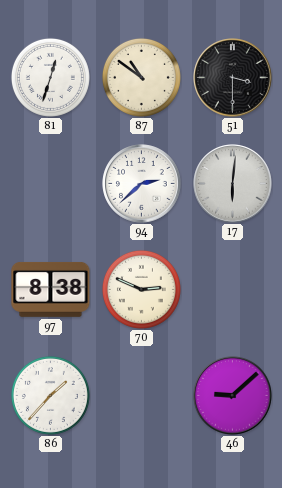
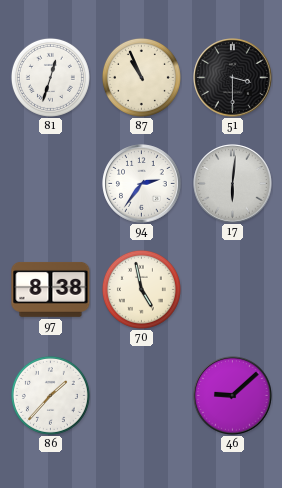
87: 10:51 -> 10:56
94: 2:38 -> 2:36
70: 2:49 -> 4:58
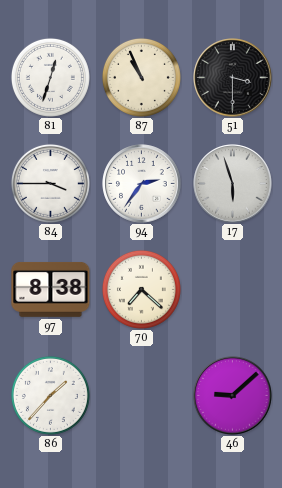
84: none -> 3:45
17: 6:01 -> 5:57
70: 4:58 -> 7:22
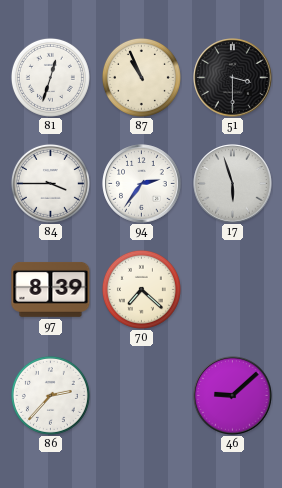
97: 8:38 -> 8:39
86: 1:37 -> 2:37
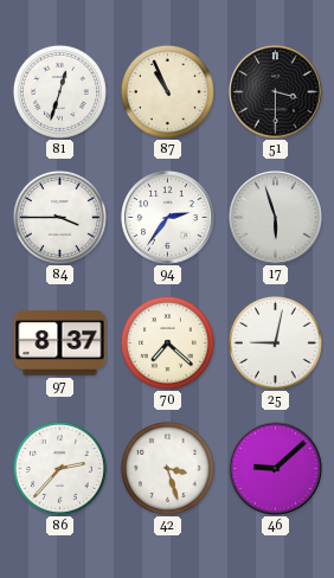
97: 8:39 -> 8:37
25: none -> 9:02
42: none -> 3:27
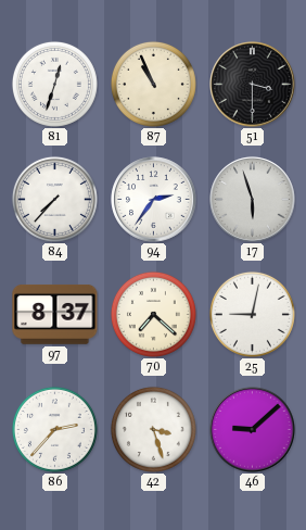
84: 3:45 -> 7:37
